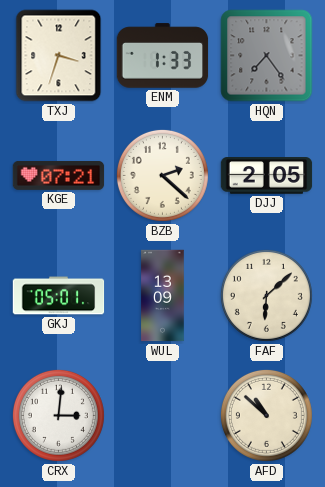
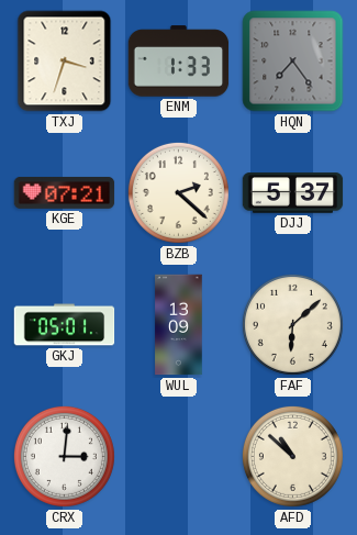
DJJ: 2:05 -> 5:37
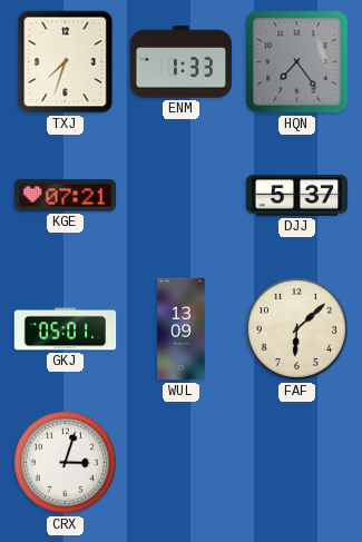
TXJ: 3:33 -> 7:33
BZB: 2:22 -> none
CRX: 3:01 -> 3:03
AFD: 10:52 -> none
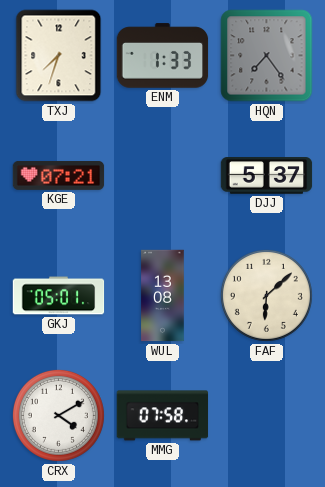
WUL: 13:09 -> 13:08
CRX: 3:03 -> 4:10
MMG: none -> 07:58
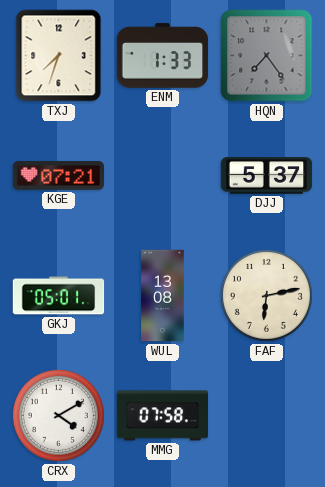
FAF: 6:08 -> 6:13
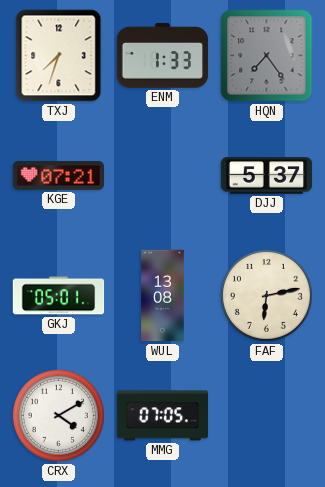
MMG: 07:58 -> 07:05
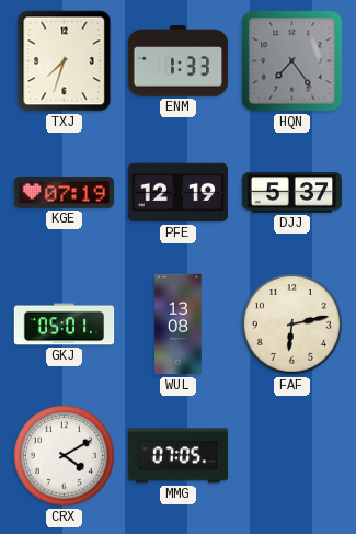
KGE: 07:21 -> 07:19
PFE: none -> 12:19
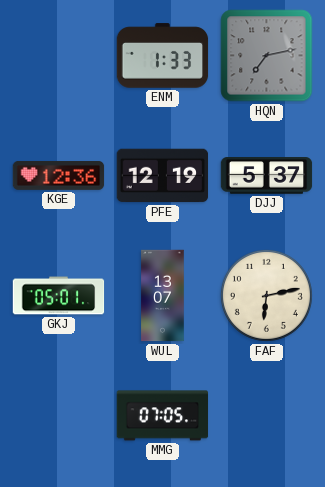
TXJ: 7:33 -> none
HQN: 7:24 -> 7:13
KGE: 07:19 -> 12:36
WUL: 13:08 -> 13:07
CRX: 4:10 -> none
